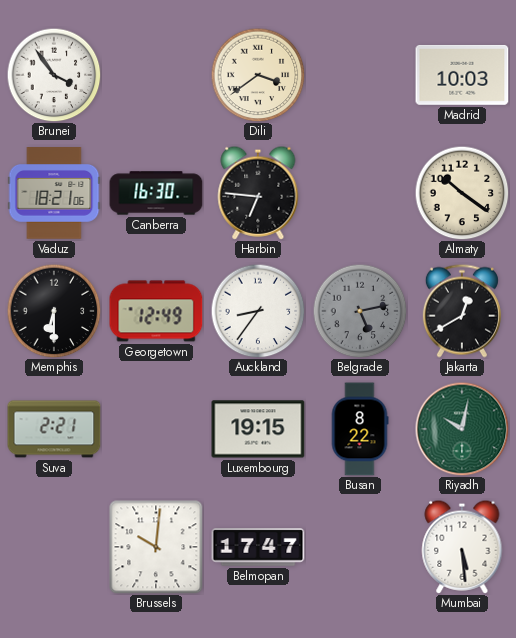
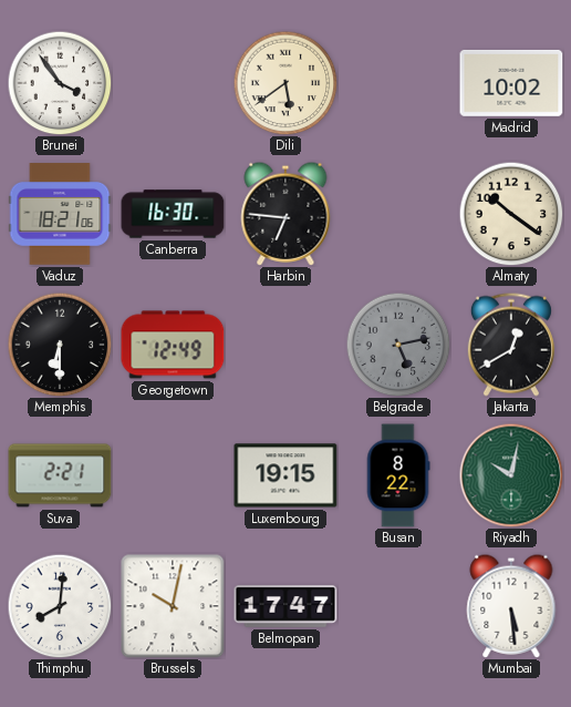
Dili: 3:39 -> 5:39
Madrid: 10:03 -> 10:02
Auckland: 8:36 -> none
Thimphu: none -> 8:01
Brussels: 10:01 -> 10:02
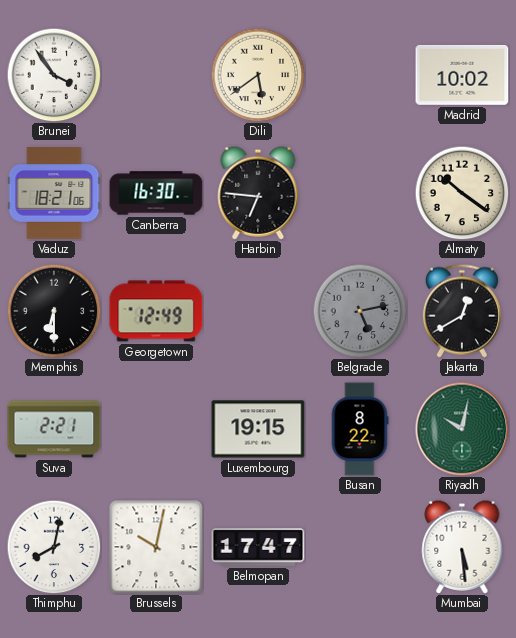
Thimphu: 8:01 -> 8:02
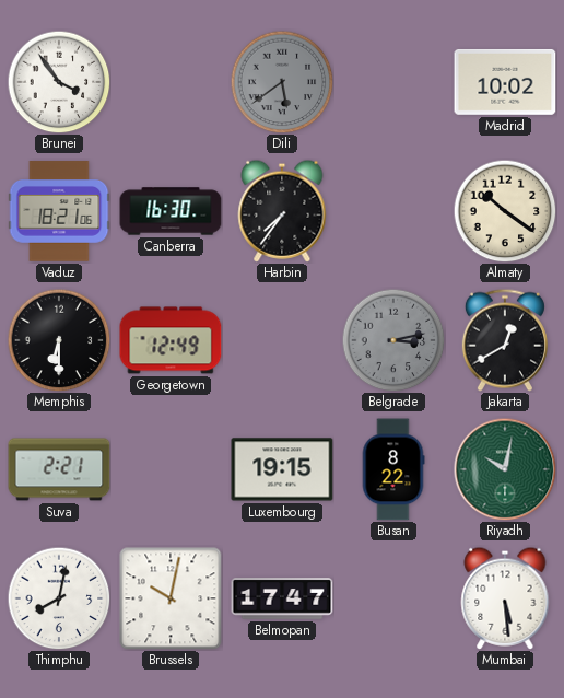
Dili dial: cream -> grey
Harbin: 6:46 -> 7:36
Belgrade: 5:13 -> 3:13
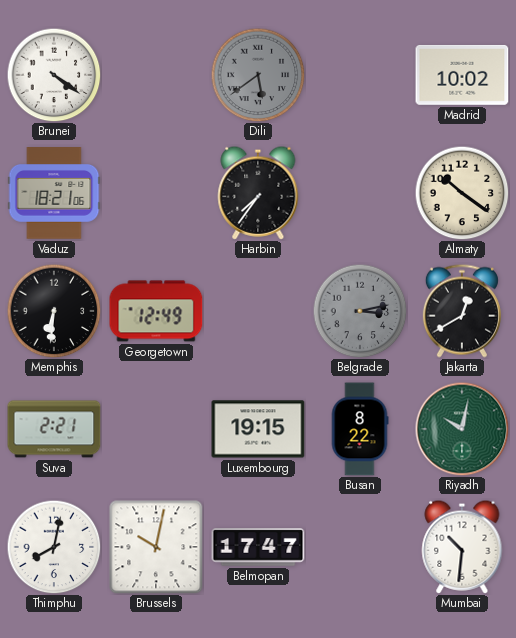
Brunei: 3:54 -> 4:21
Canberra: 16:30 -> none
Memphis: 6:30 -> 6:31
Mumbai: 5:29 -> 10:31
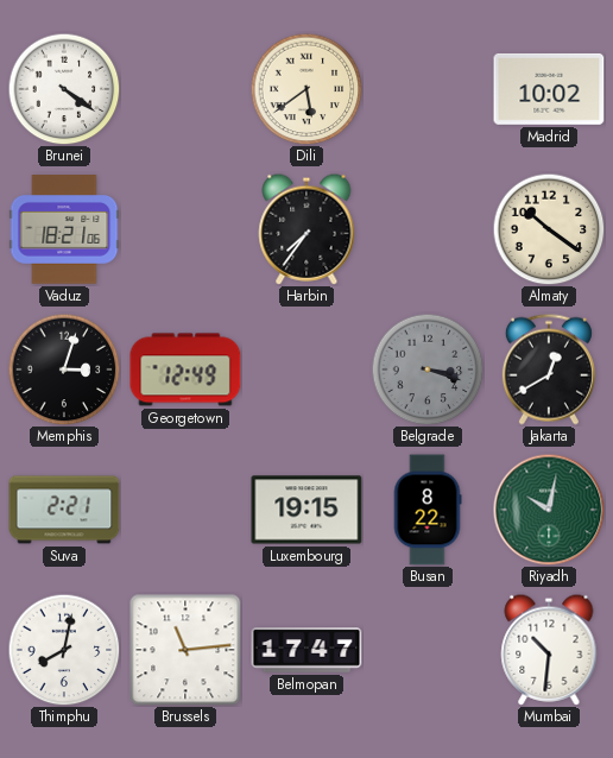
Dili dial: grey -> cream
Memphis: 6:31 -> 3:03
Belgrade: 3:13 -> 3:18
Brussels: 10:02 -> 11:14
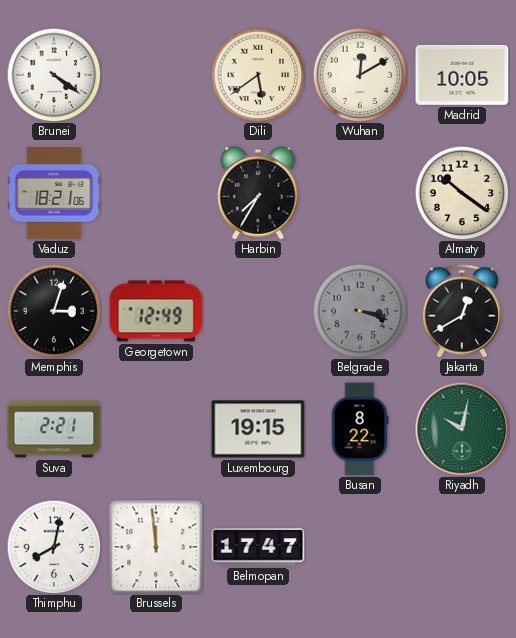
Wuhan: none -> 12:10
Madrid: 10:02 -> 10:05
Harbin: 7:36 -> 7:35
Brussels: 11:14 -> 11:59
Mumbai: 10:31 -> none
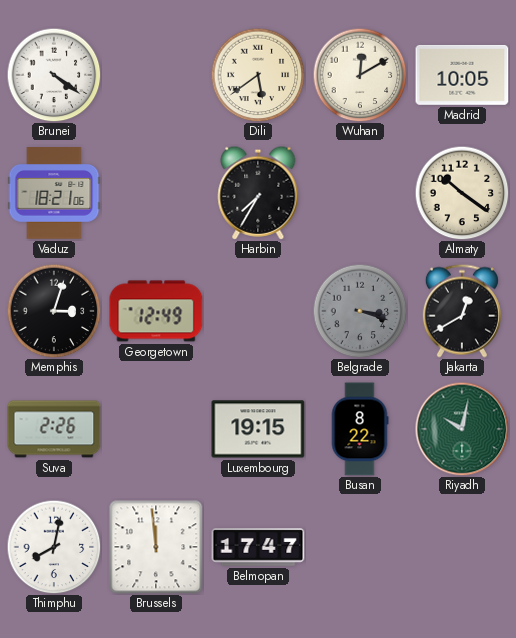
Suva: 2:21 -> 2:26
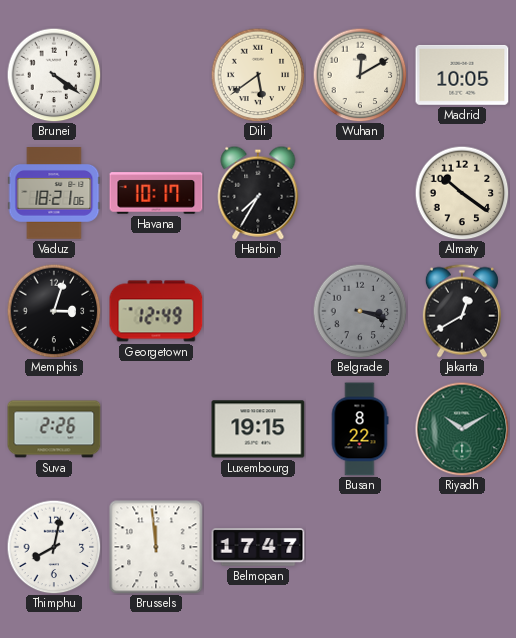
Havana: none -> 10:17
Riyadh: 10:02 -> 10:10
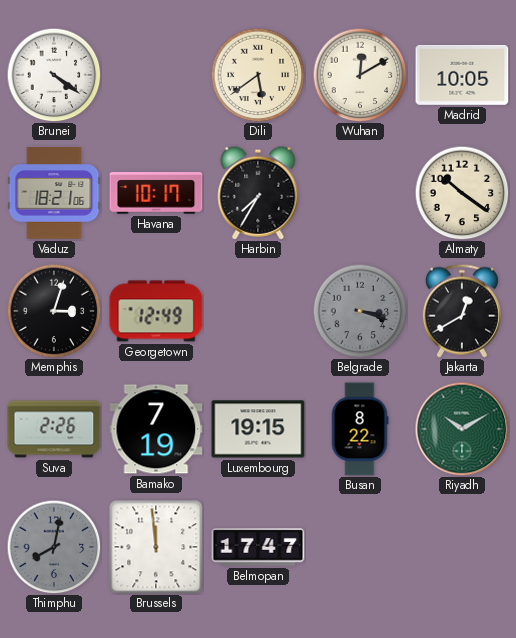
Bamako: none -> 7:19
Thimphu dial: white -> grey
